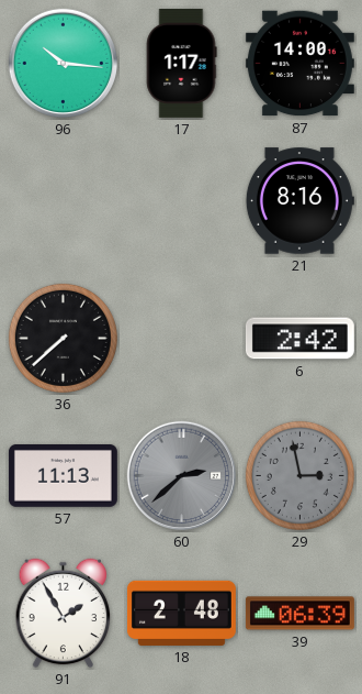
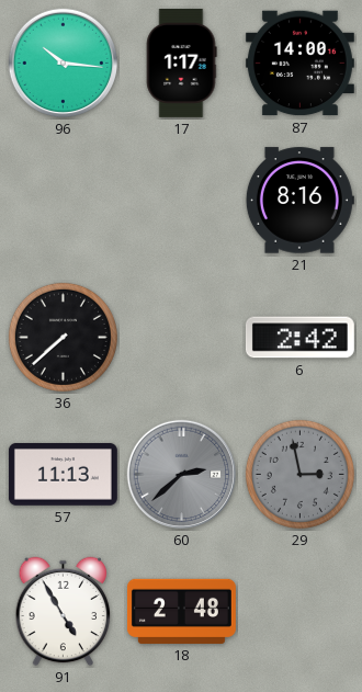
91: 1:55 -> 4:55
39: 06:39 -> none
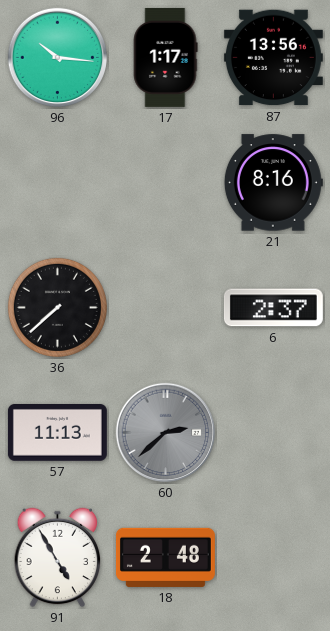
87: 14:00 -> 13:56
6: 2:42 -> 2:37
29: 2:58 -> none
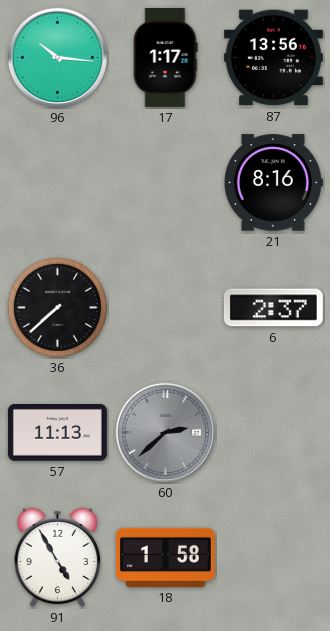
18: 2:48 -> 1:58
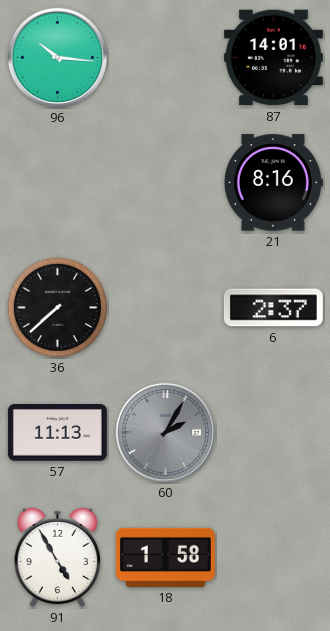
17: 1:17 -> none
87: 13:56 -> 14:01
60: 2:38 -> 2:05
